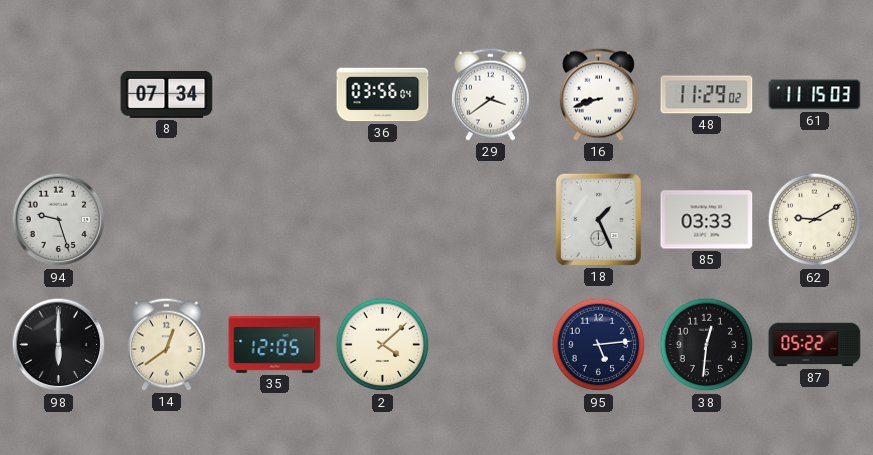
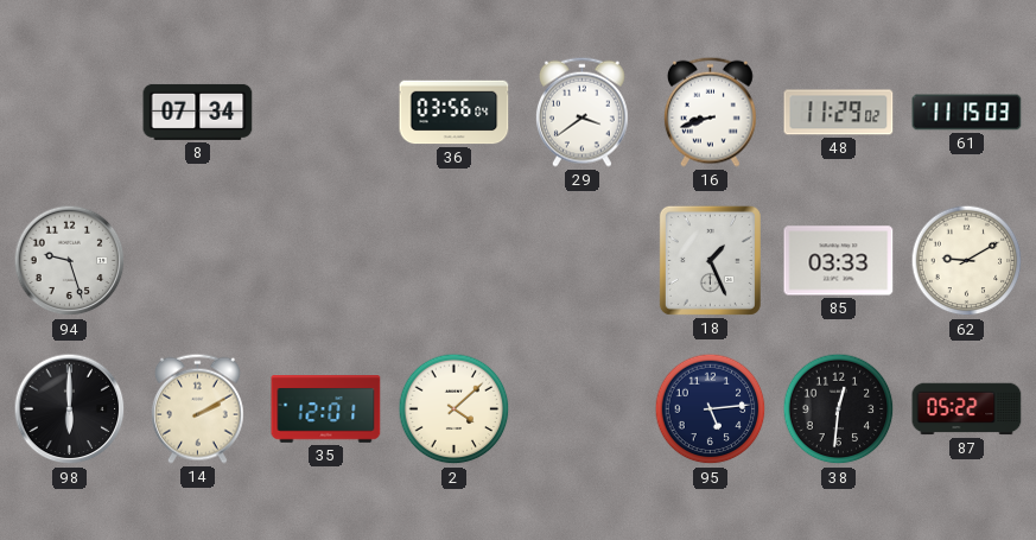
14: 12:39 -> 2:10
35: 12:05 -> 12:01
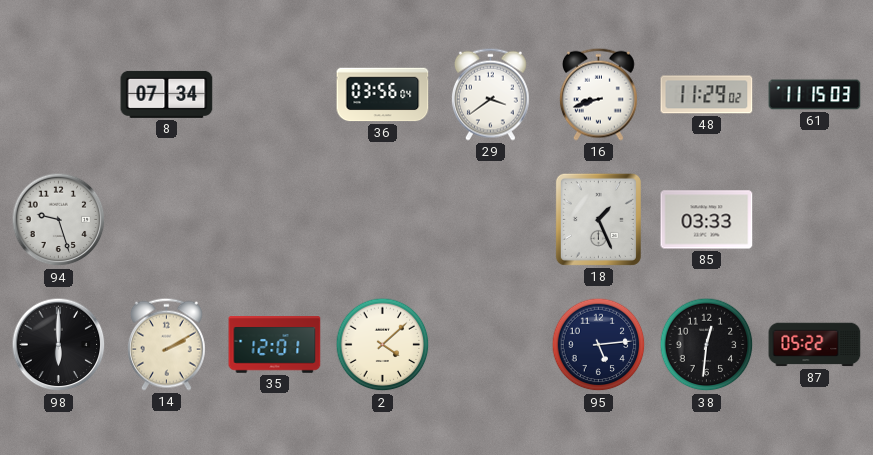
62: 9:10 -> none
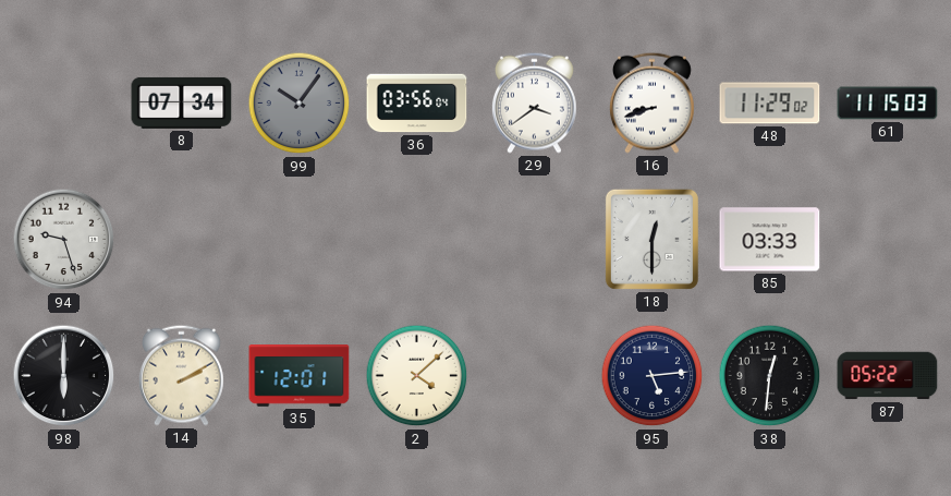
99: none -> 10:06
18: 1:26 -> 12:30
